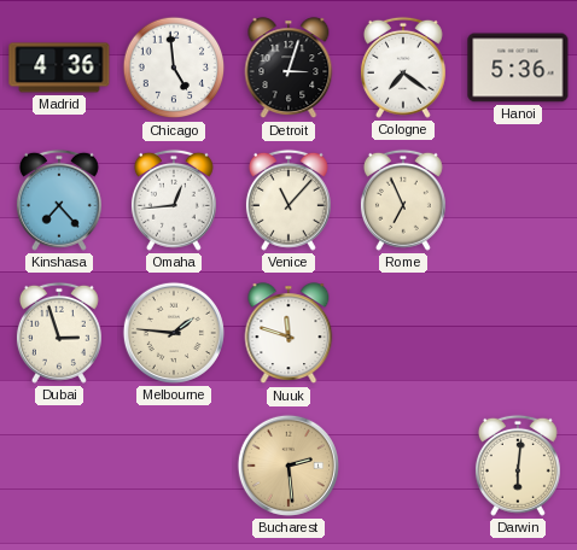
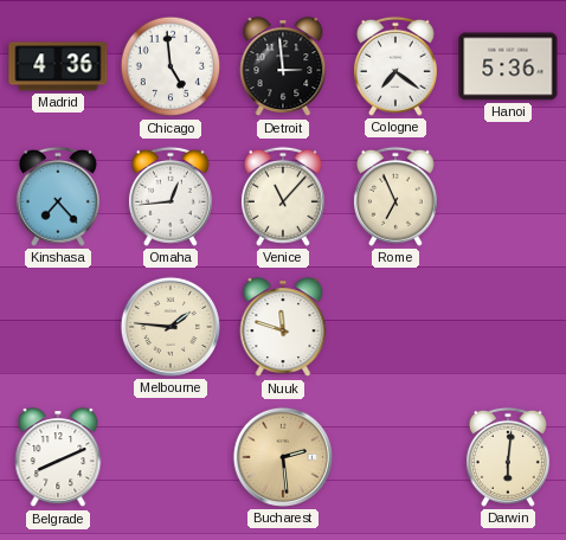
Detroit: 3:03 -> 2:59
Dubai: 2:57 -> none
Belgrade: none -> 8:11
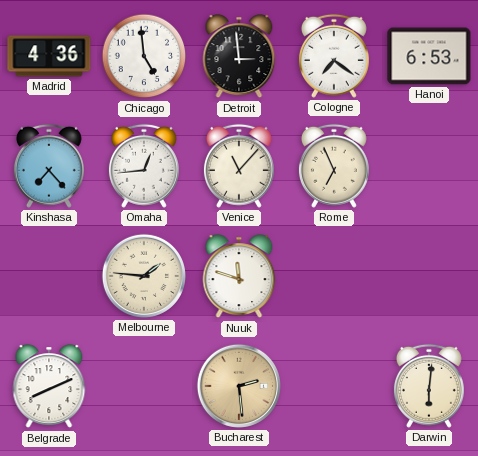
Hanoi: 5:36 -> 6:53
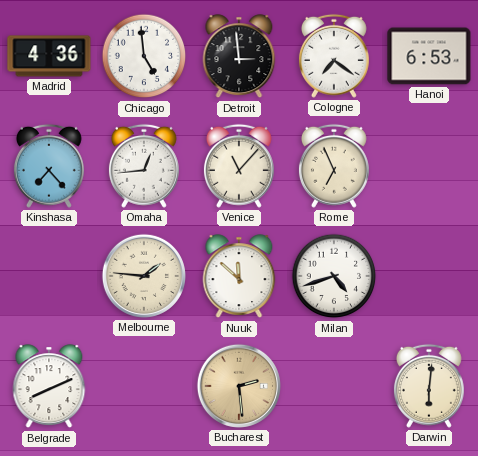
Nuuk: 11:48 -> 11:52
Milan: none -> 4:42
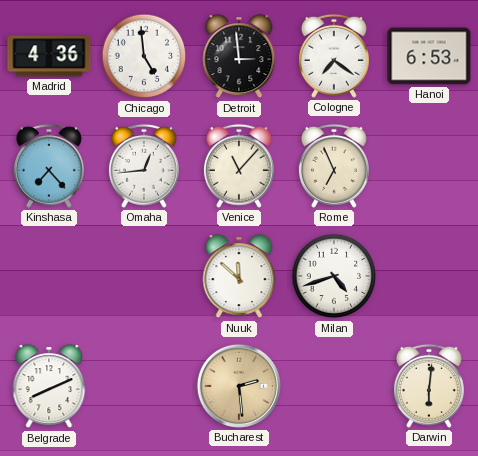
Melbourne: 1:46 -> none
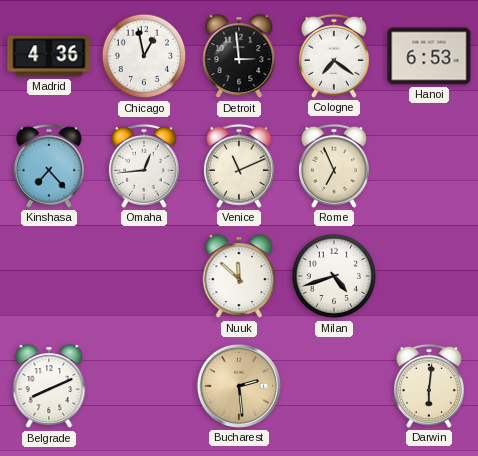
Chicago: 4:59 -> 12:58
Venice: 11:07 -> 11:11
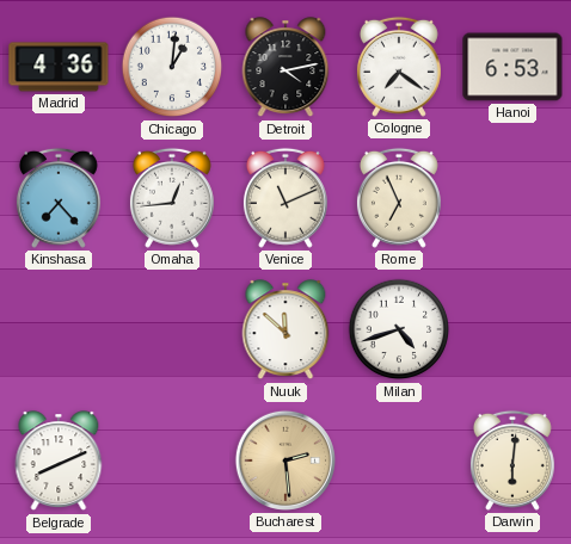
Chicago: 12:58 -> 1:01
Detroit: 2:59 -> 4:13
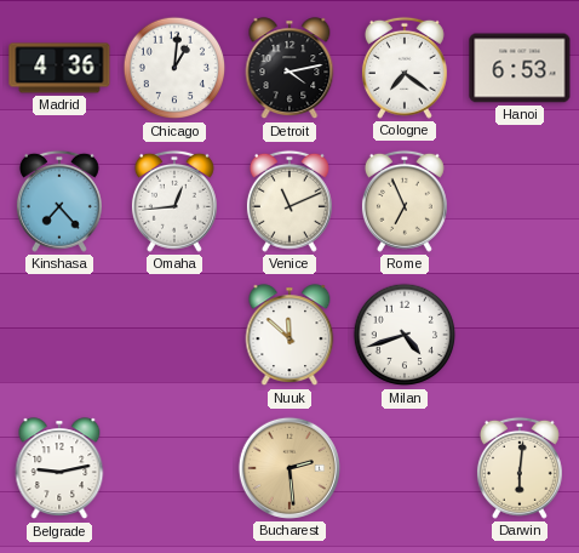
Belgrade: 8:11 -> 9:13
